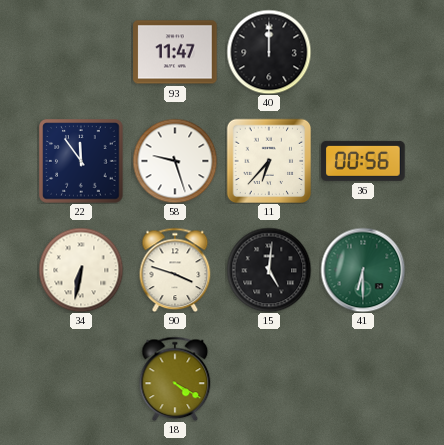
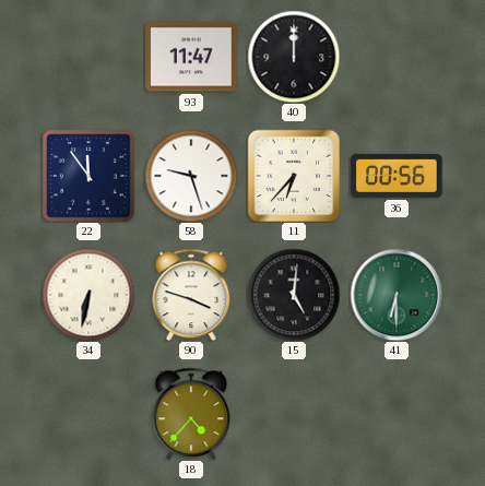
18: 4:20 -> 4:37
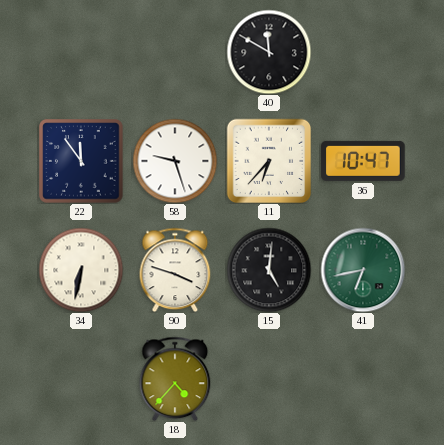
93: 11:47 -> none
40: 12:00 -> 11:50
36: 00:56 -> 10:47
41: 6:30 -> 6:43
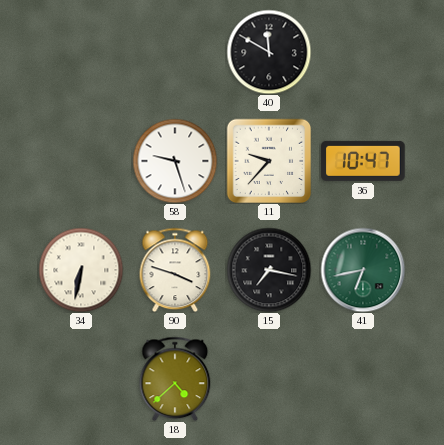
22: 11:54 -> none
11: 6:37 -> 9:37
15: 5:01 -> 7:17
18: 4:37 -> 4:38
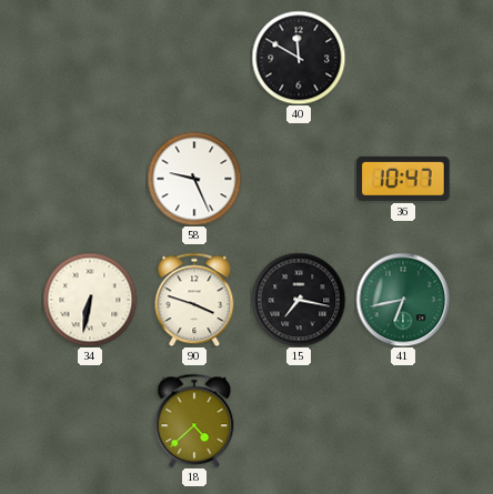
58: 9:27 -> 9:26
11: 9:37 -> none
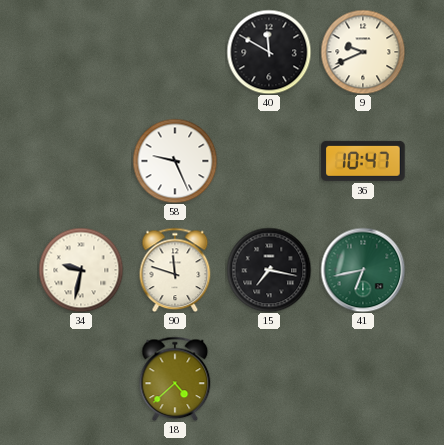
9: none -> 9:41
34: 6:32 -> 9:32
90: 3:48 -> 11:48
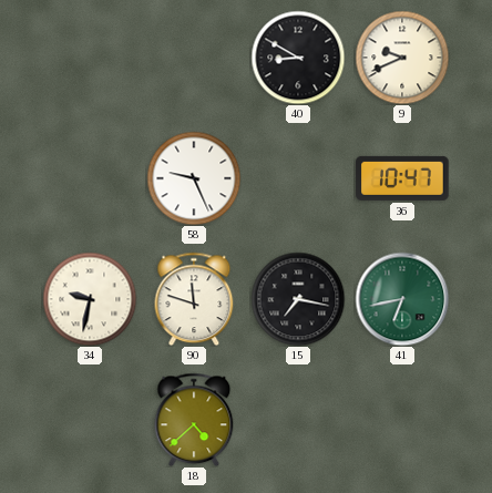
40: 11:50 -> 8:50
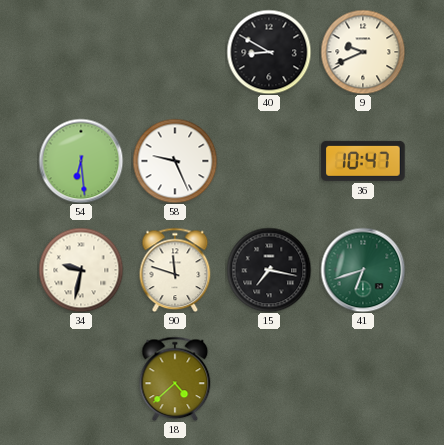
54: none -> 6:29
41: 6:43 -> 6:42
